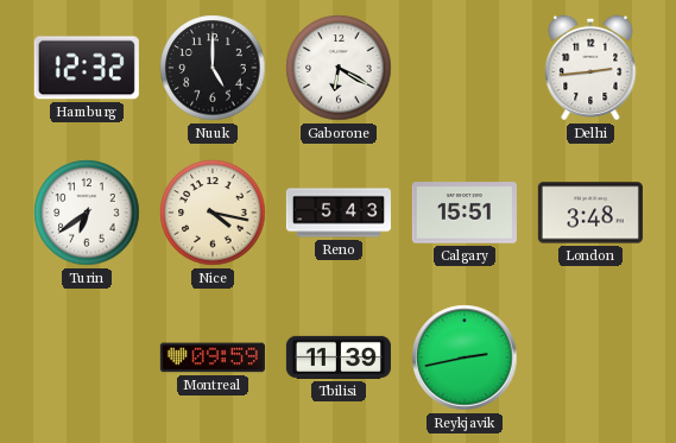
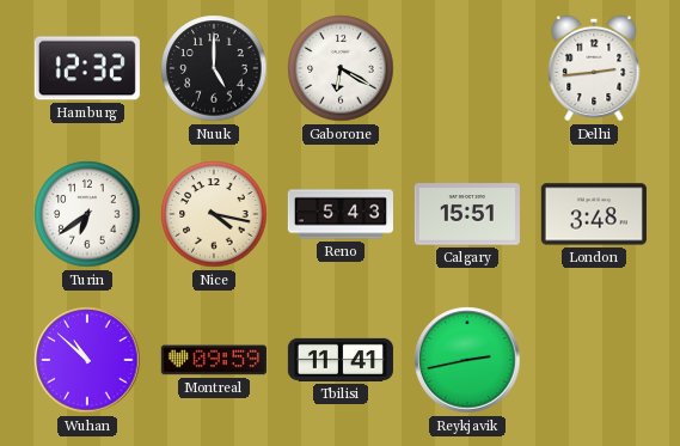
Wuhan: none -> 10:52
Tbilisi: 11:39 -> 11:41
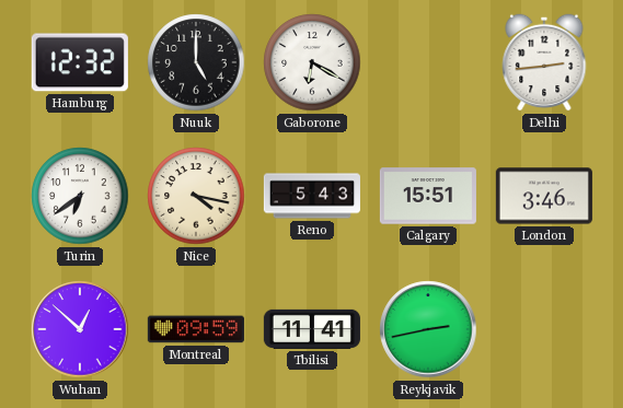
London: 3:48 -> 3:46
Wuhan: 10:52 -> 12:52
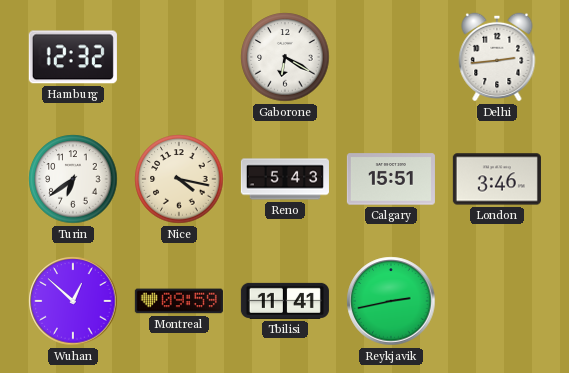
Nuuk: 5:00 -> none
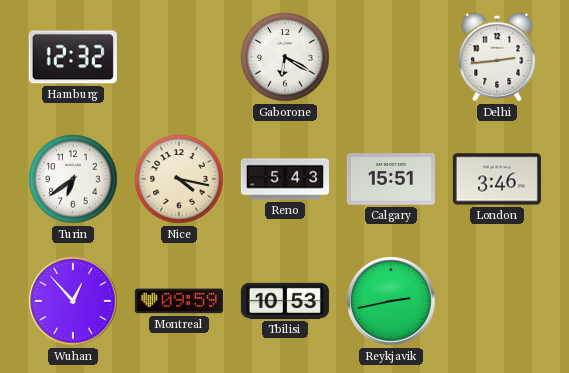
Wuhan: 12:52 -> 12:53
Tbilisi: 11:41 -> 10:53
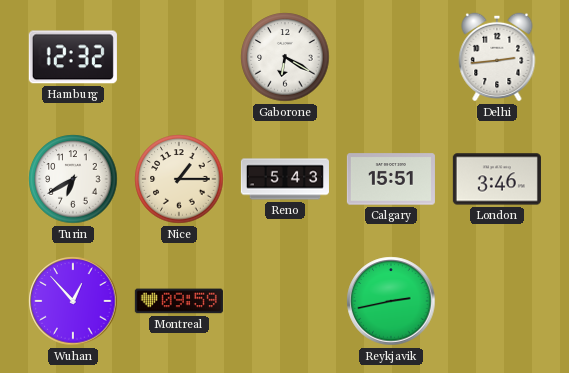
Turin: 6:39 -> 6:40
Nice: 4:17 -> 1:15
Tbilisi: 10:53 -> none
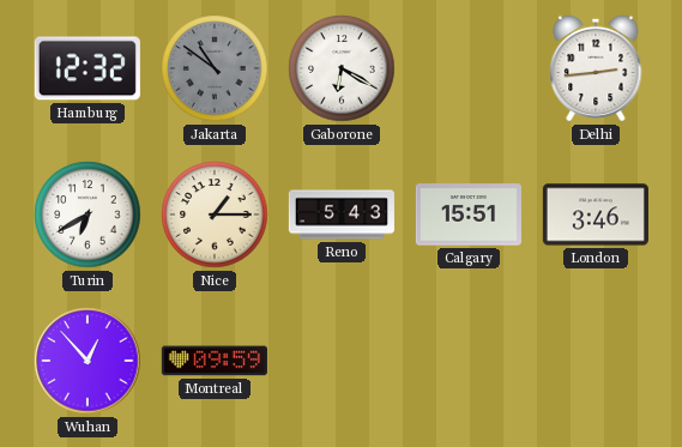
Jakarta: none -> 10:51
Reykjavik: 2:43 -> none
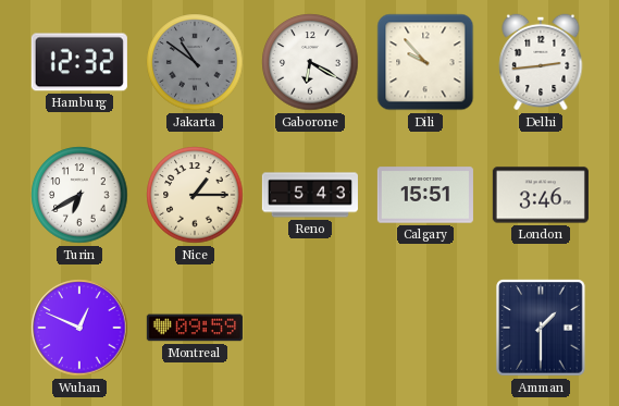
Dili: none -> 9:53
Wuhan: 12:53 -> 12:49
Amman: none -> 1:30
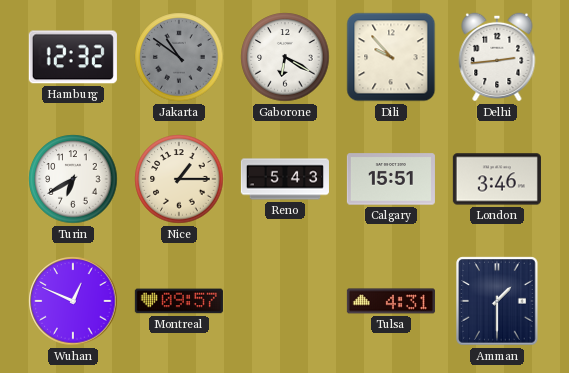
Montreal: 09:59 -> 09:57
Tulsa: none -> 4:31
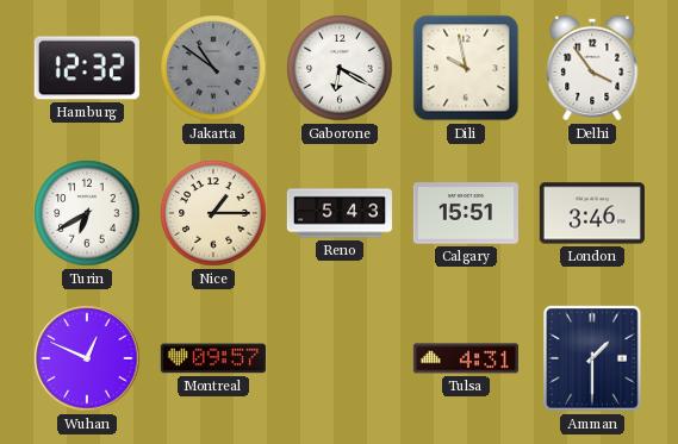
Dili: 9:53 -> 9:58
Delhi: 2:44 -> 3:54
